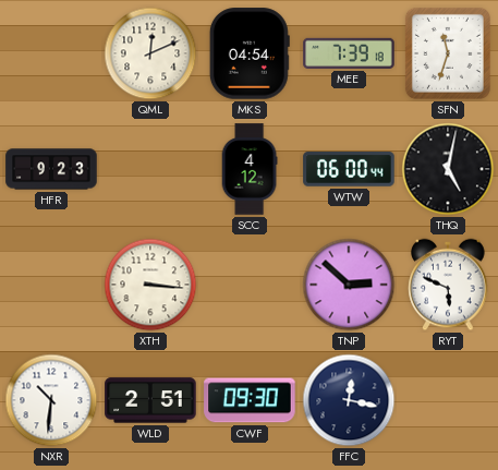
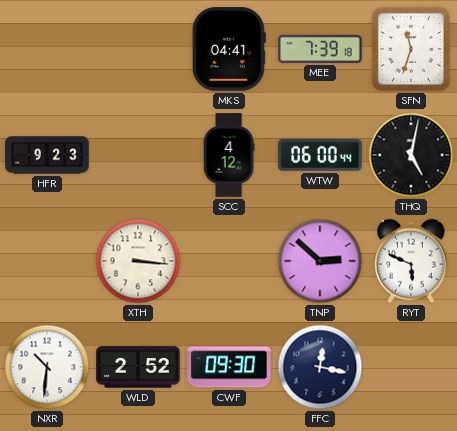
QML: 12:11 -> none
MKS: 04:54 -> 04:41
WLD: 2:51 -> 2:52
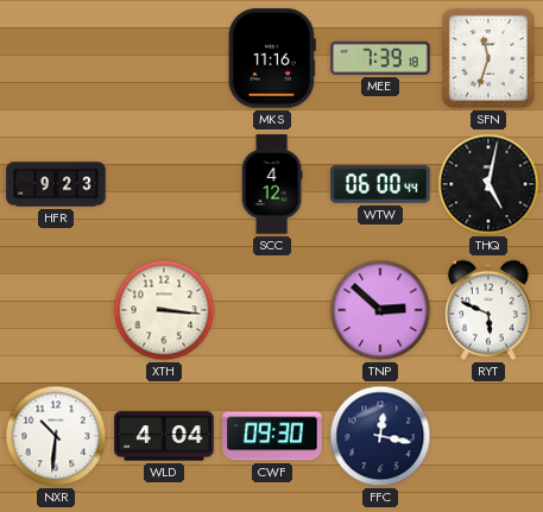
MKS: 04:41 -> 11:16
WLD: 2:52 -> 4:04
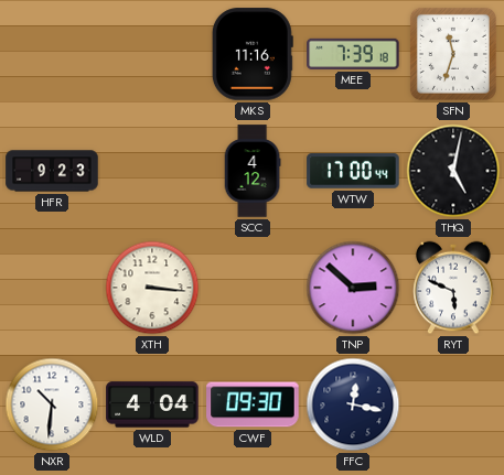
WTW: 06:00 -> 17:00
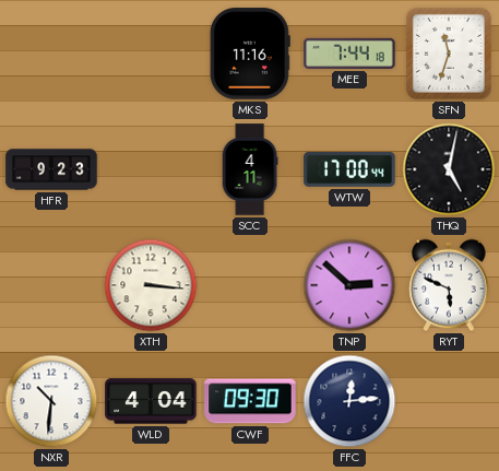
MEE: 7:39 -> 7:44
SCC: 4:12 -> 4:11
FFC: 12:17 -> 12:14
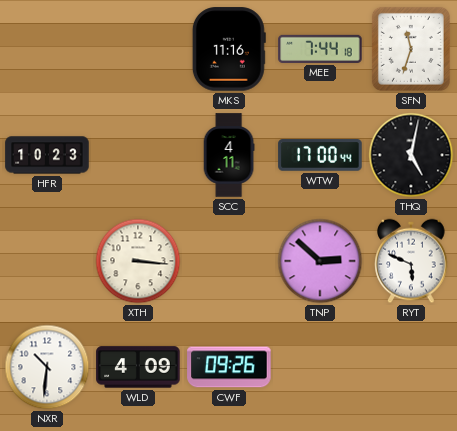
HFR: 9:23 -> 10:23
WLD: 4:04 -> 4:09
CWF: 09:30 -> 09:26
FFC: 12:14 -> none
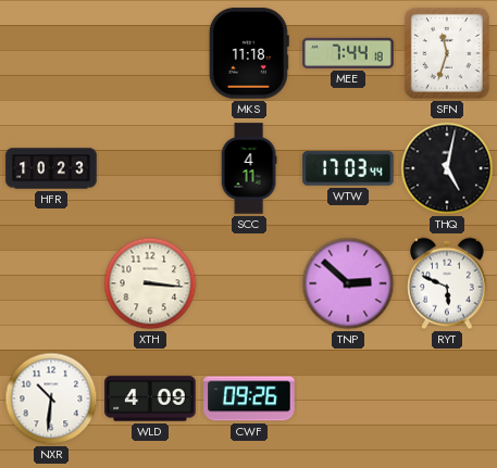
MKS: 11:16 -> 11:18
WTW: 17:00 -> 17:03
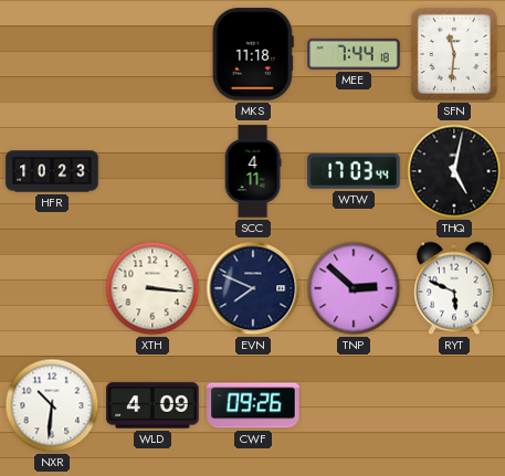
SFN: 11:33 -> 11:31
EVN: none -> 7:49
